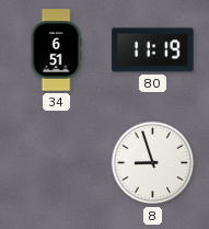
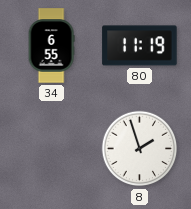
34: 6:51 -> 6:55
8: 8:57 -> 1:57
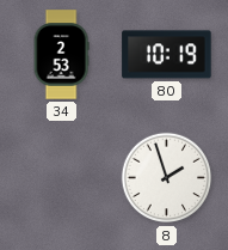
34: 6:55 -> 2:53
80: 11:19 -> 10:19
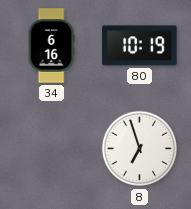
34: 2:53 -> 6:16
8: 1:57 -> 6:57
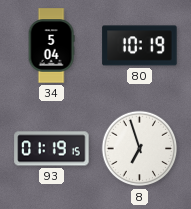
34: 6:16 -> 5:04
93: none -> 01:19
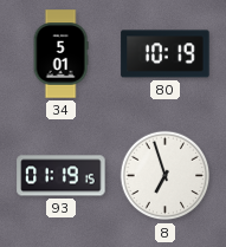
34: 5:04 -> 5:01
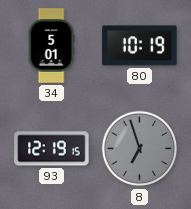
93: 01:19 -> 12:19
8 dial: white -> grey
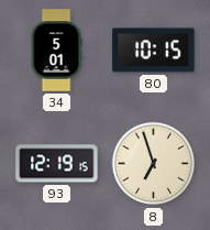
80: 10:19 -> 10:15
8 dial: grey -> cream
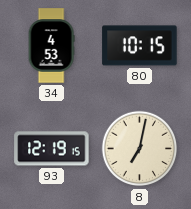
34: 5:01 -> 4:53
8: 6:57 -> 7:02
